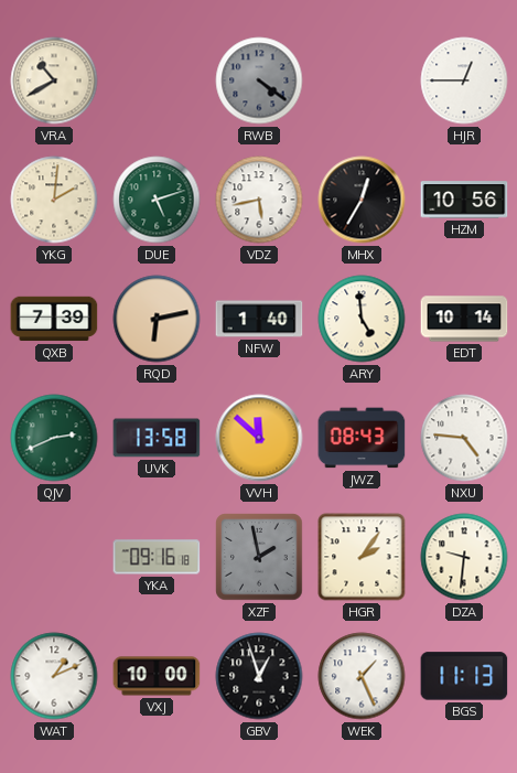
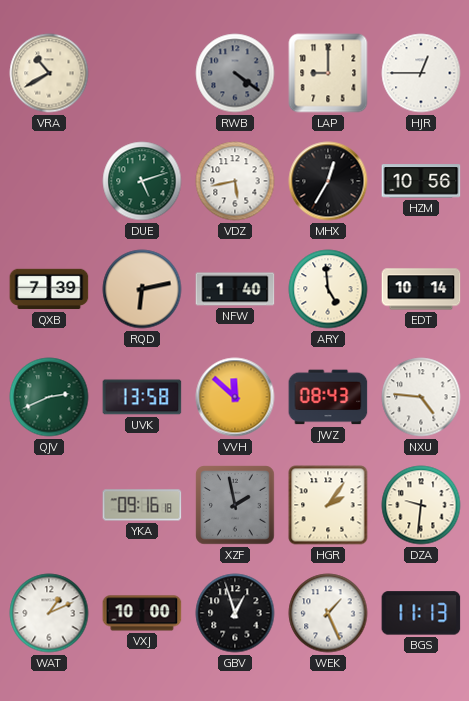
LAP: none -> 9:00
YKG: 2:01 -> none
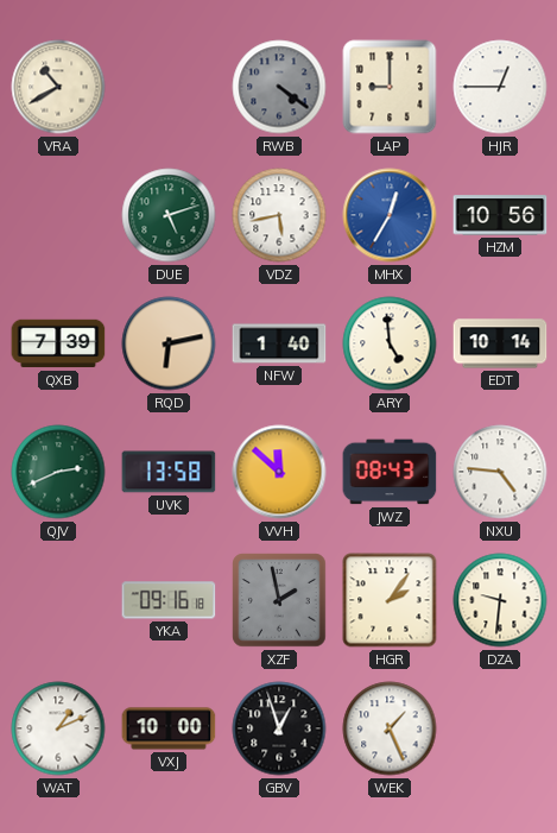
MHX dial: black -> blue
BGS: 11:13 -> none
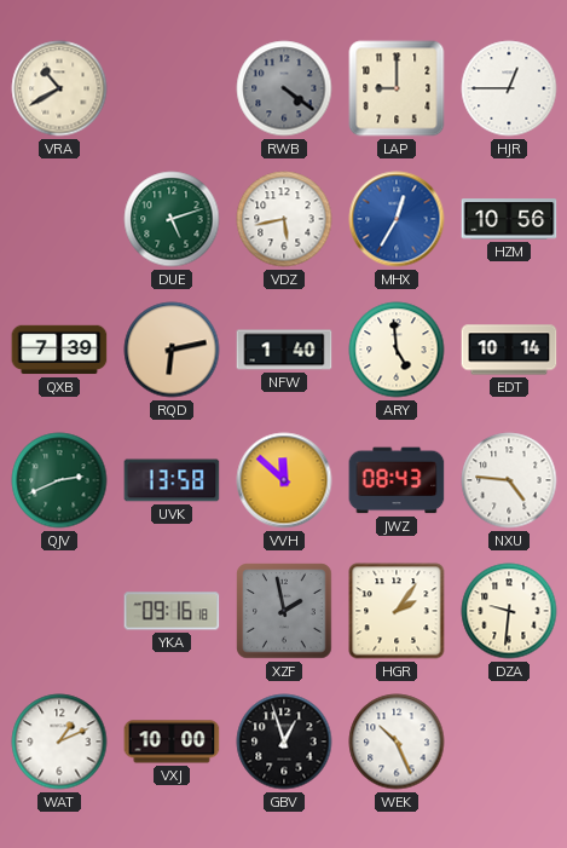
WEK: 1:26 -> 10:26
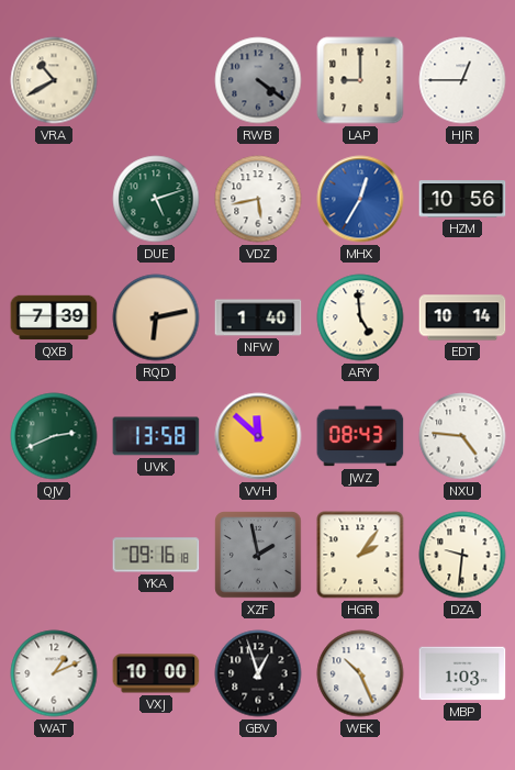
MBP: none -> 1:03
